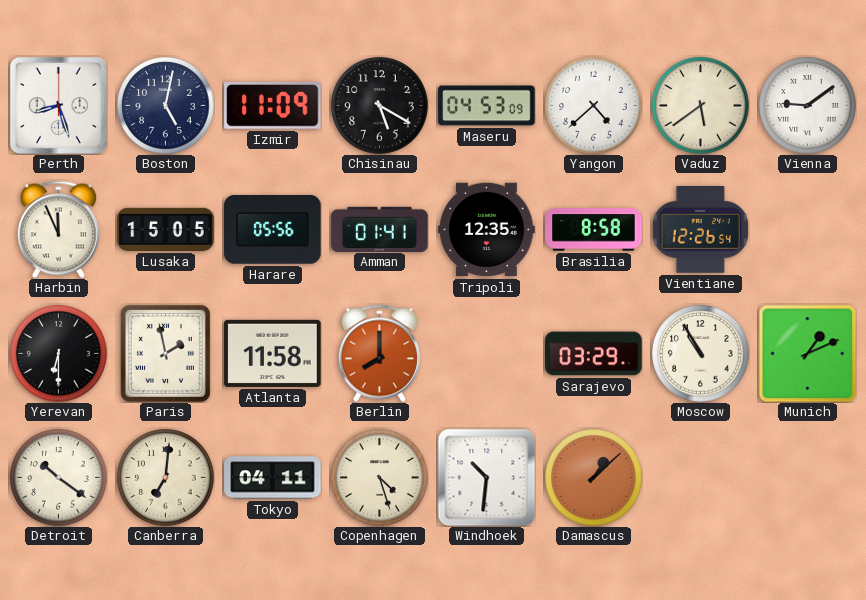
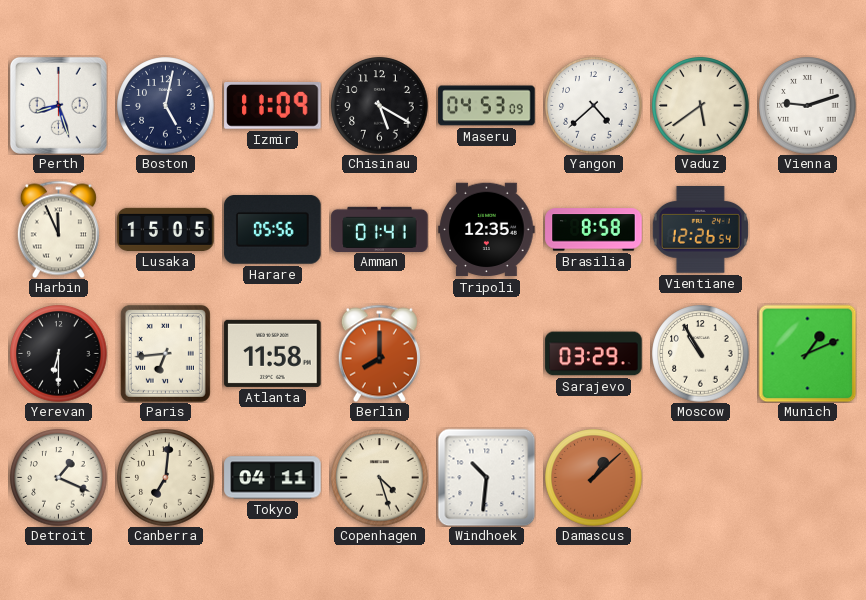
Vienna: 9:09 -> 9:12
Paris: 1:58 -> 6:44
Detroit: 10:21 -> 1:19
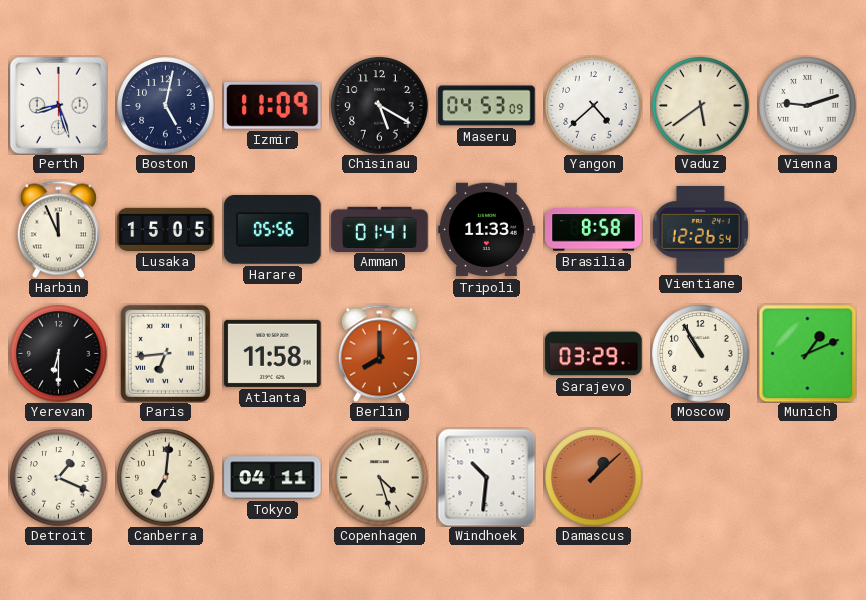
Tripoli: 12:35 -> 11:33
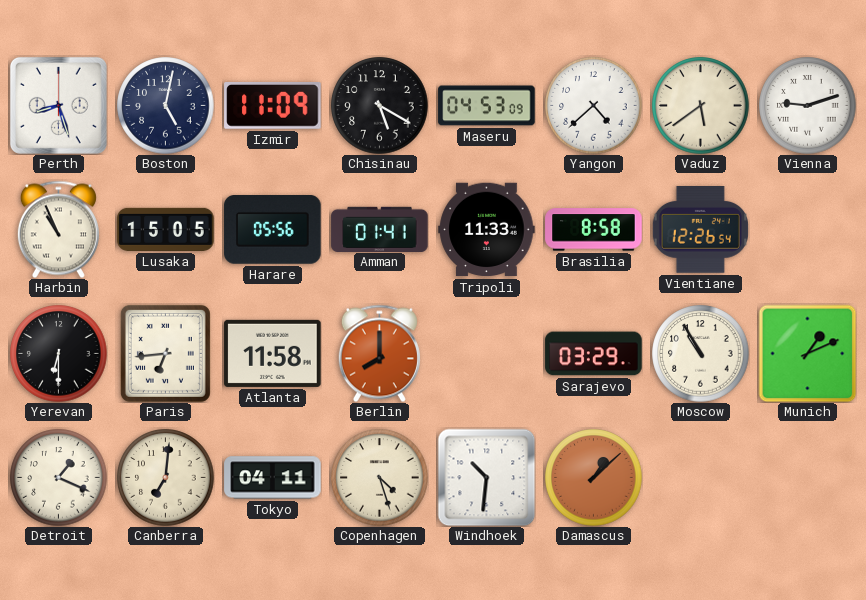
Harbin: 11:56 -> 10:56
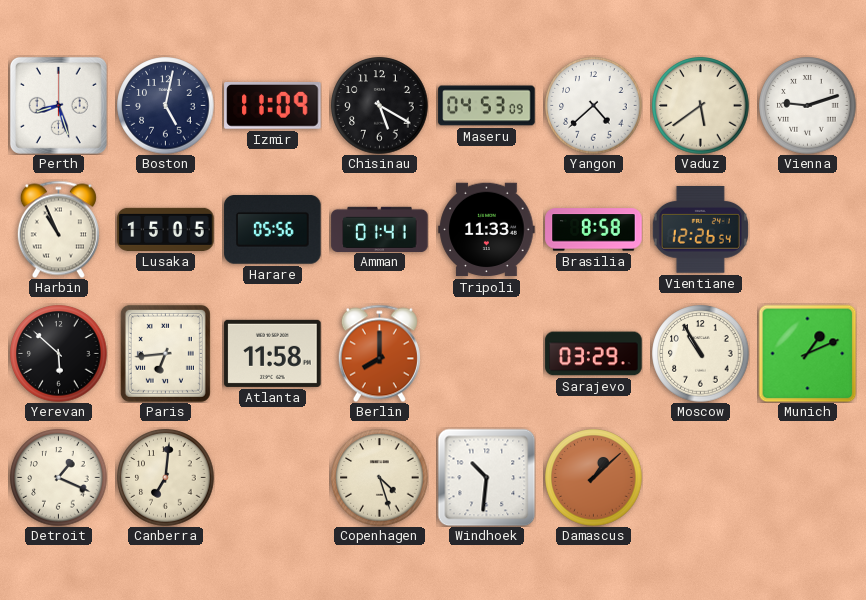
Yerevan: 6:30 -> 5:52
Tokyo: 04:11 -> none
